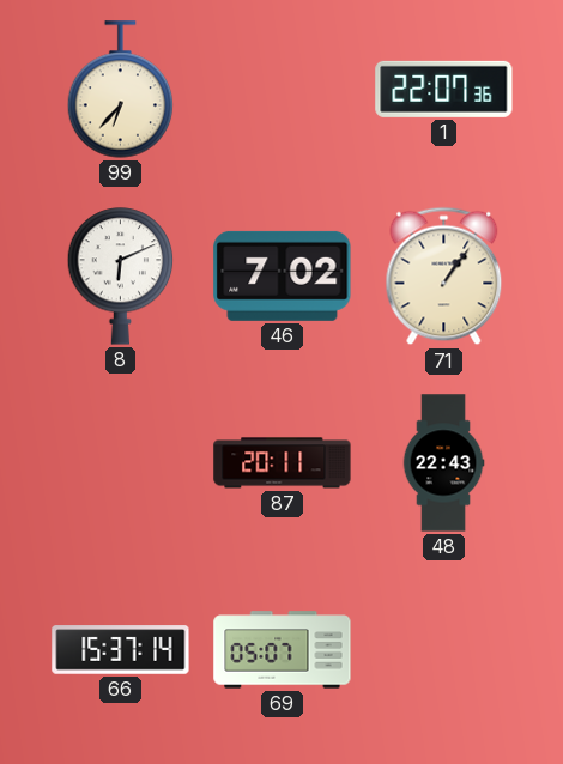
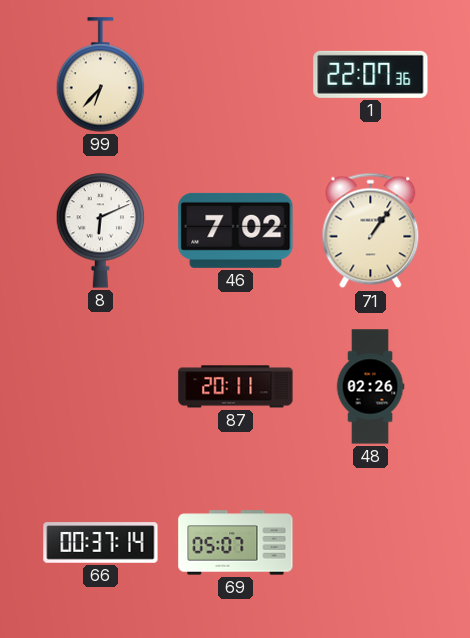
48: 22:43 -> 02:26
66: 15:37 -> 00:37
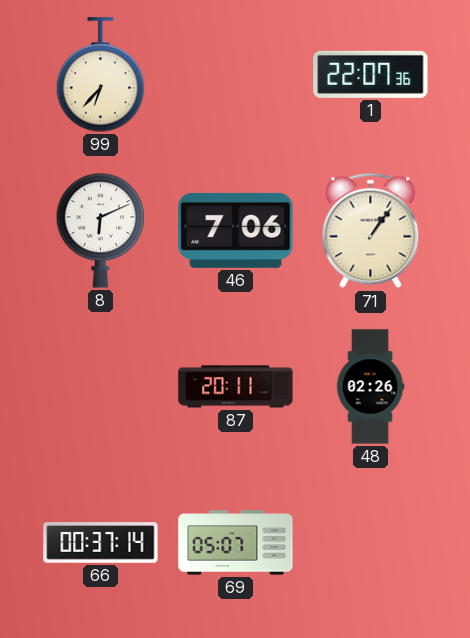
46: 7:02 -> 7:06
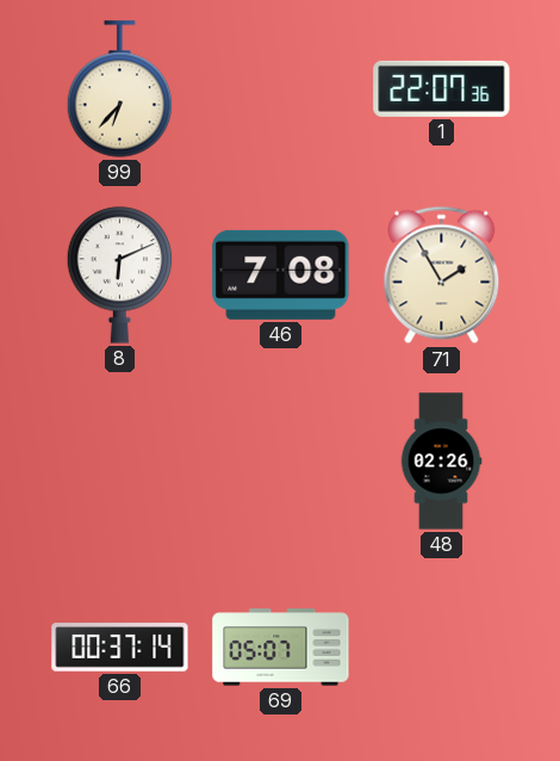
46: 7:06 -> 7:08
71: 1:06 -> 1:55
87: 20:11 -> none
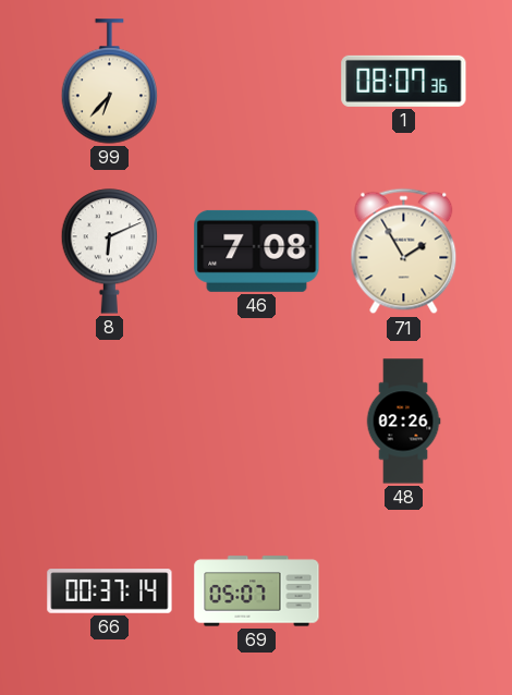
1: 22:07 -> 08:07
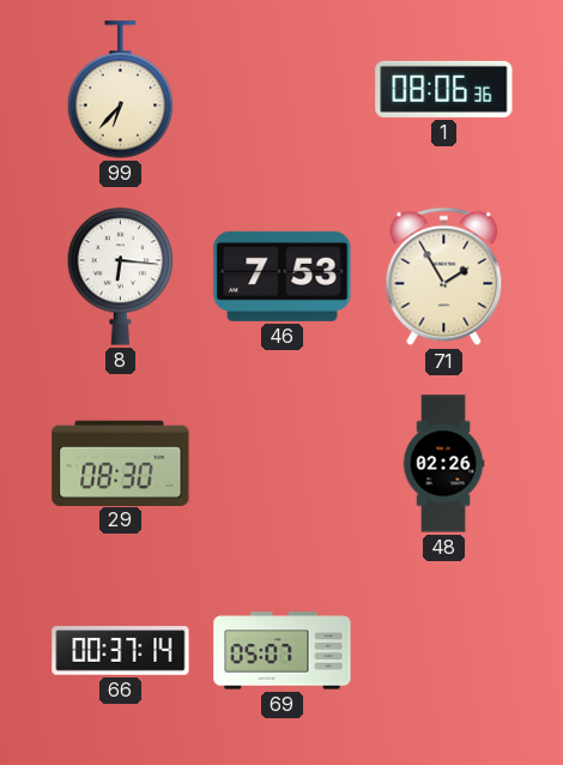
1: 08:07 -> 08:06
8: 6:11 -> 6:16
46: 7:08 -> 7:53
29: none -> 08:30
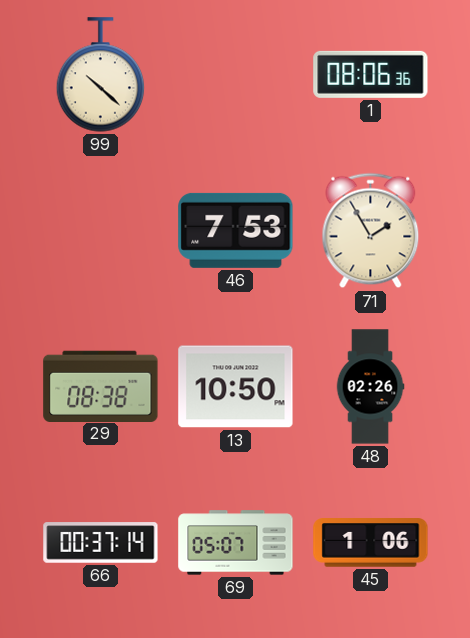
99: 6:37 -> 10:22
8: 6:16 -> none
29: 08:30 -> 08:38
13: none -> 10:50
45: none -> 1:06
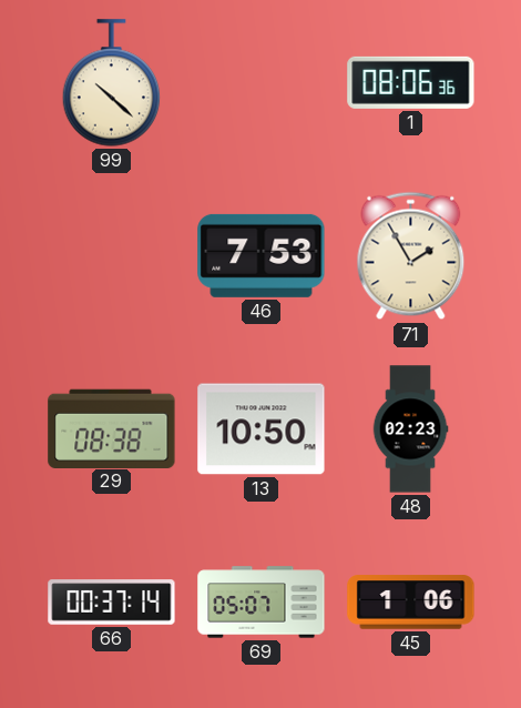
48: 02:26 -> 02:23
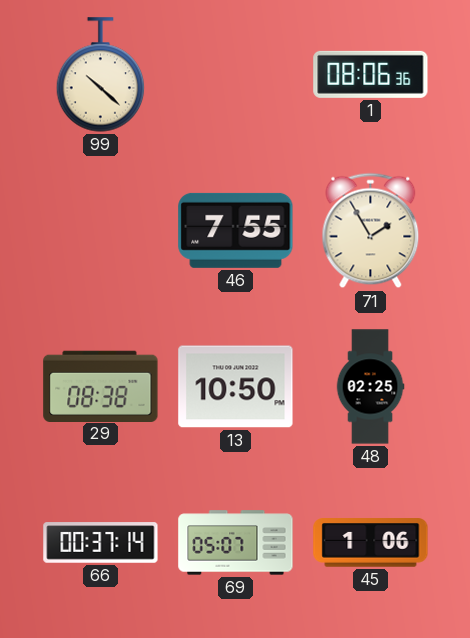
46: 7:53 -> 7:55
48: 02:23 -> 02:25
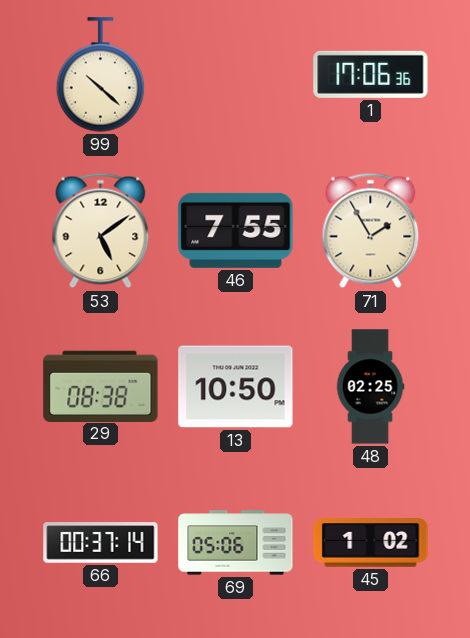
1: 08:06 -> 17:06
53: none -> 5:09
69: 05:07 -> 05:06
45: 1:06 -> 1:02
